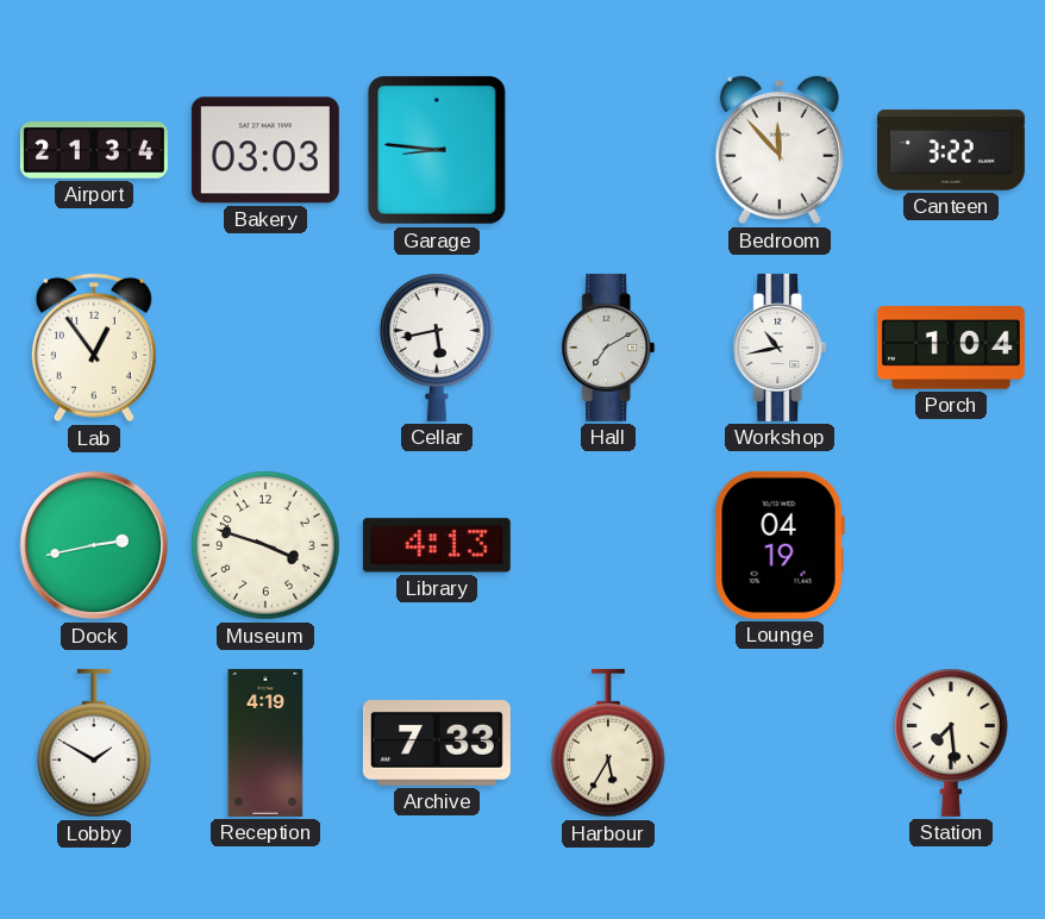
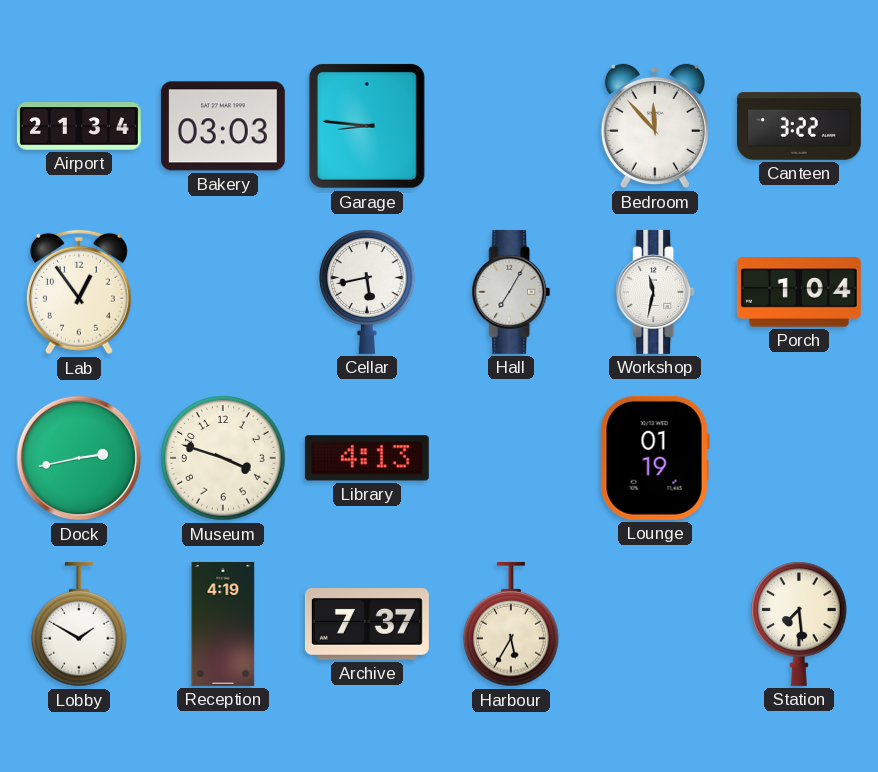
Hall: 7:10 -> 7:05
Workshop: 10:43 -> 11:32
Lounge: 04:19 -> 01:19
Archive: 7:33 -> 7:37
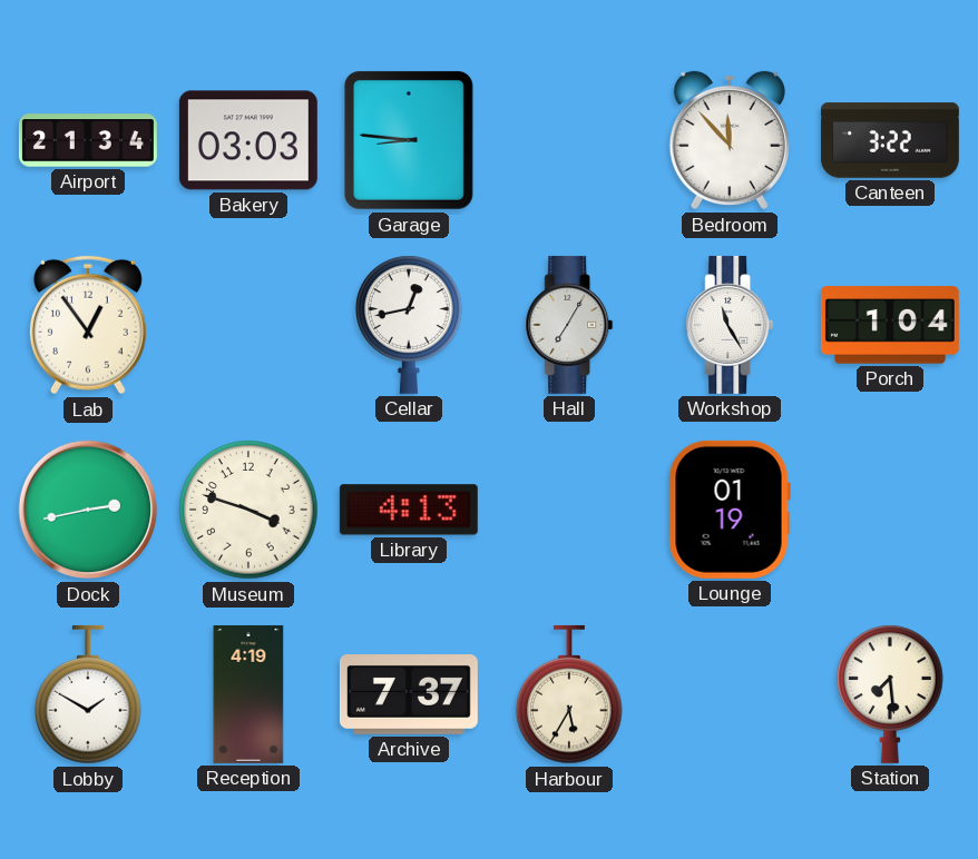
Cellar: 5:43 -> 12:43
Workshop: 11:32 -> 11:25
